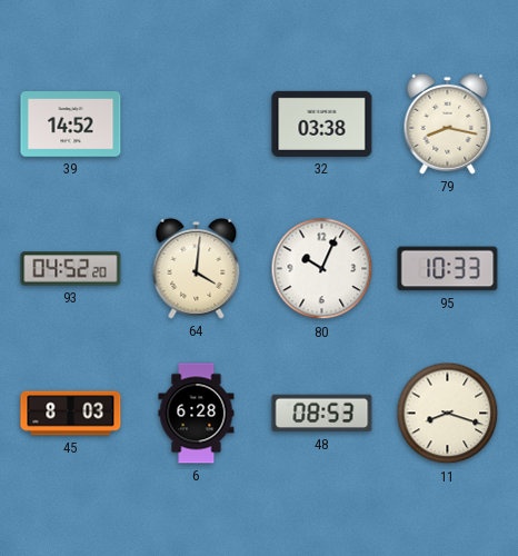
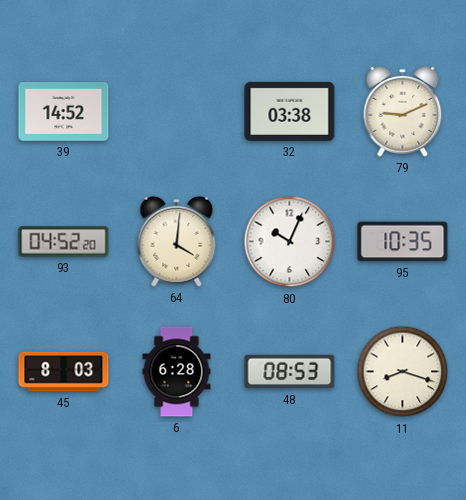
79: 8:17 -> 9:11
95: 10:33 -> 10:35
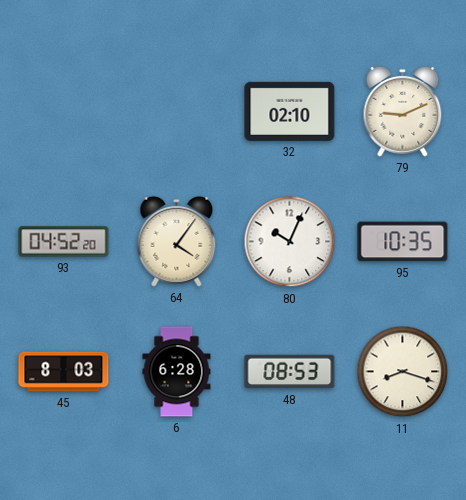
39: 14:52 -> none
32: 03:38 -> 02:10
64: 4:01 -> 4:06
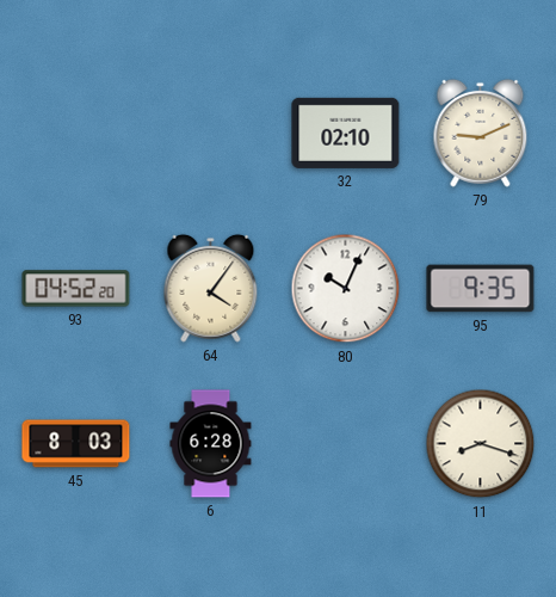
95: 10:35 -> 9:35
48: 08:53 -> none
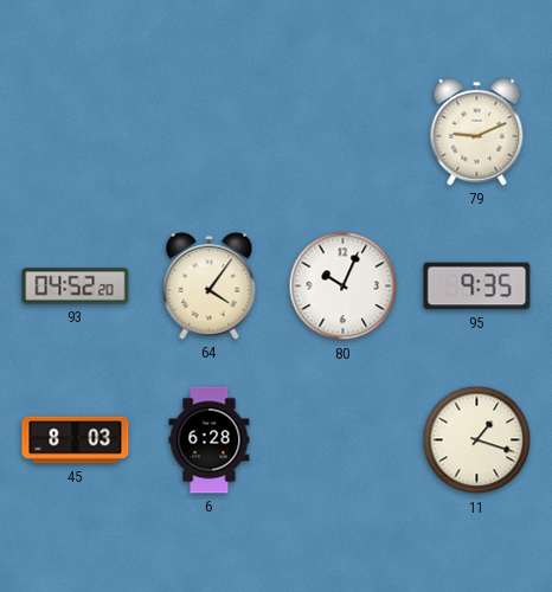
32: 02:10 -> none
11: 8:18 -> 1:18
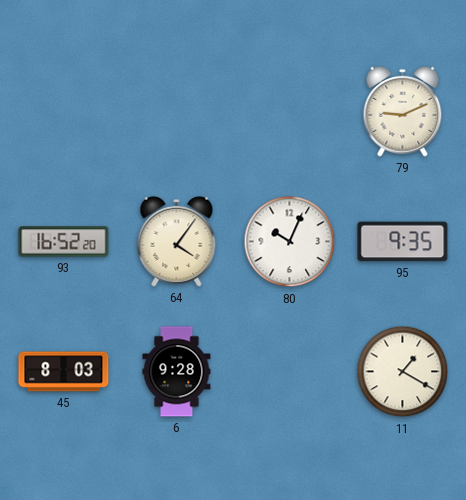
93: 04:52 -> 16:52
6: 6:28 -> 9:28
11: 1:18 -> 1:20
